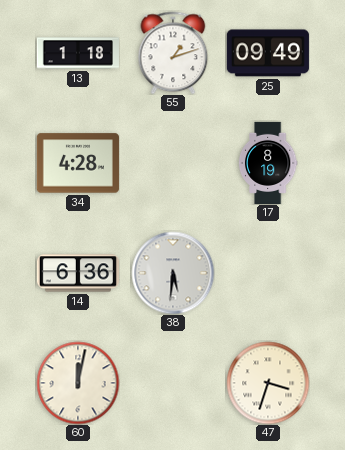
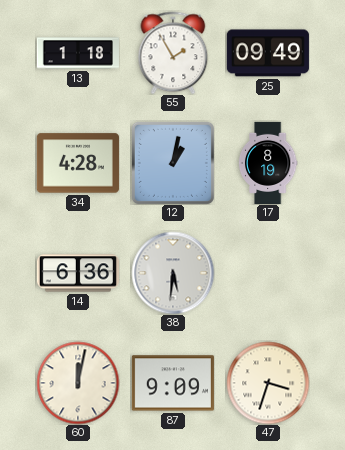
55: 1:12 -> 1:55
12: none -> 1:02
87: none -> 9:09
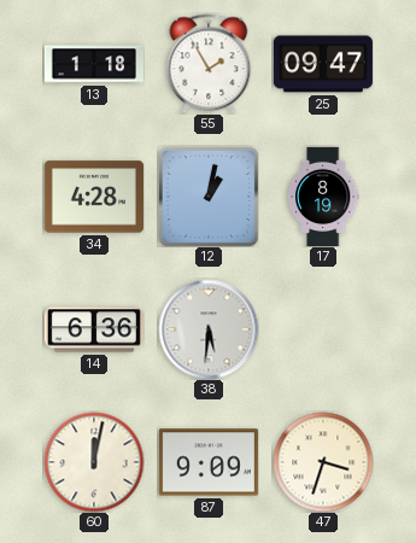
25: 09:49 -> 09:47
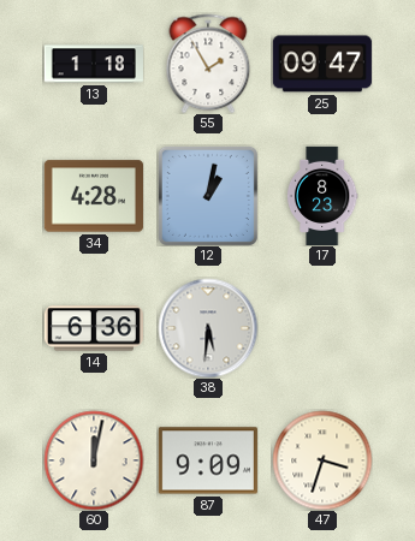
17: 8:19 -> 8:23
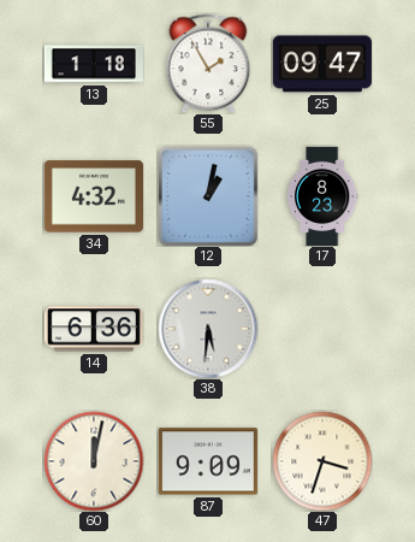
34: 4:28 -> 4:32
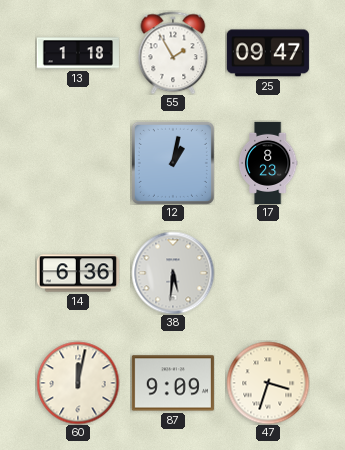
34: 4:32 -> none
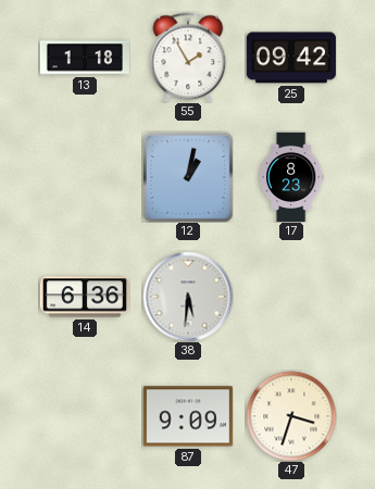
25: 09:47 -> 09:42
60: 12:02 -> none
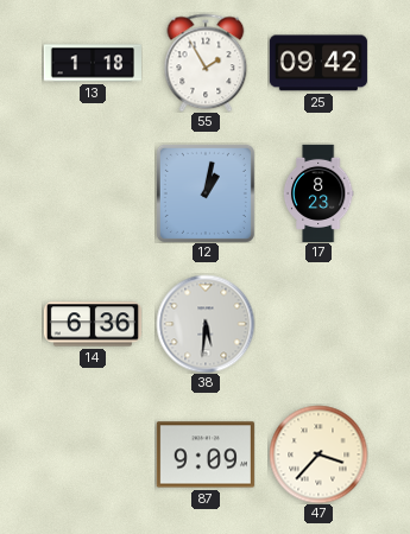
47: 3:33 -> 3:37
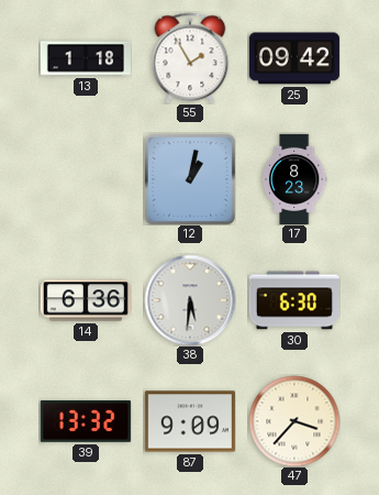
30: none -> 6:30
39: none -> 13:32
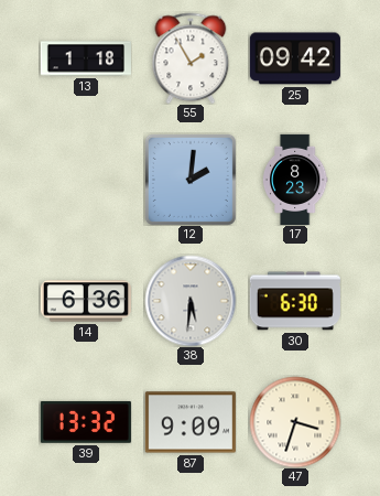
12: 1:02 -> 2:01
47: 3:37 -> 3:33
